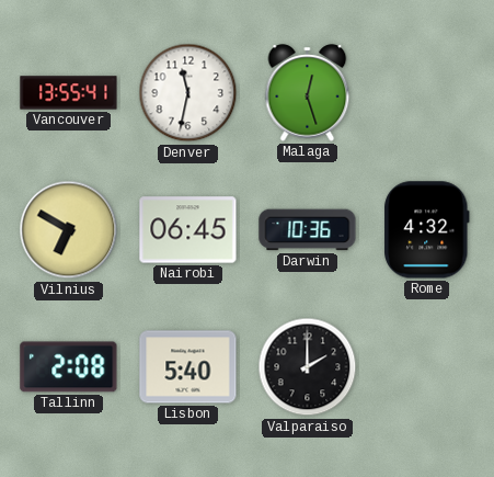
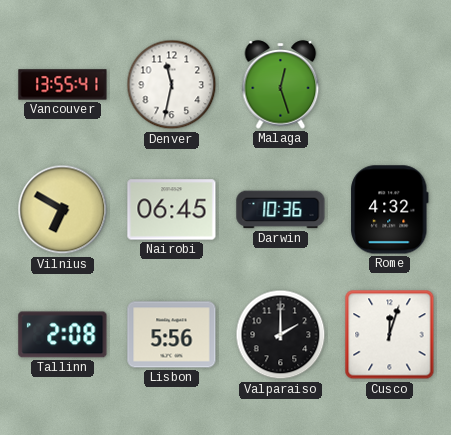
Lisbon: 5:40 -> 5:56
Cusco: none -> 12:03
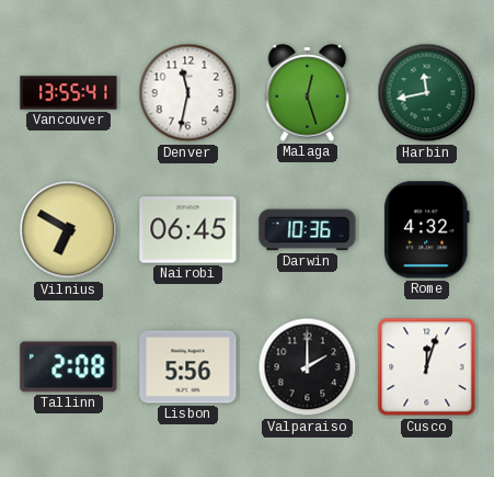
Harbin: none -> 11:43
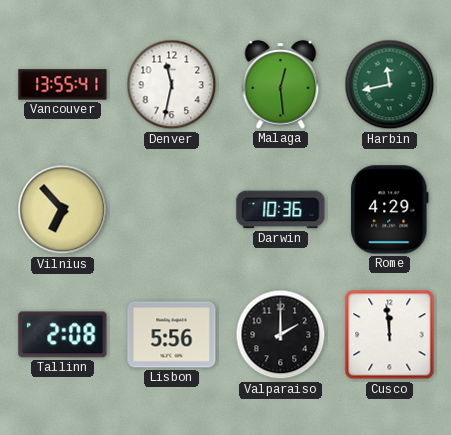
Malaga: 12:27 -> 12:29
Vilnius: 6:50 -> 6:53
Nairobi: 06:45 -> none
Rome: 4:32 -> 4:29
Cusco: 12:03 -> 11:59
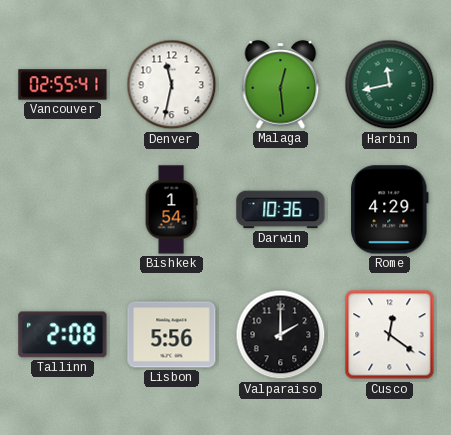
Vancouver: 13:55 -> 02:55
Vilnius: 6:53 -> none
Bishkek: none -> 1:54
Cusco: 11:59 -> 12:21
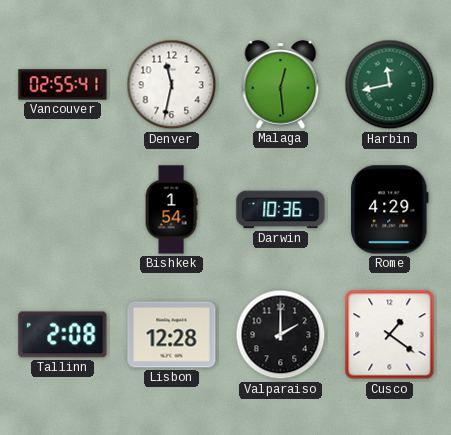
Lisbon: 5:56 -> 12:28
Cusco: 12:21 -> 1:21
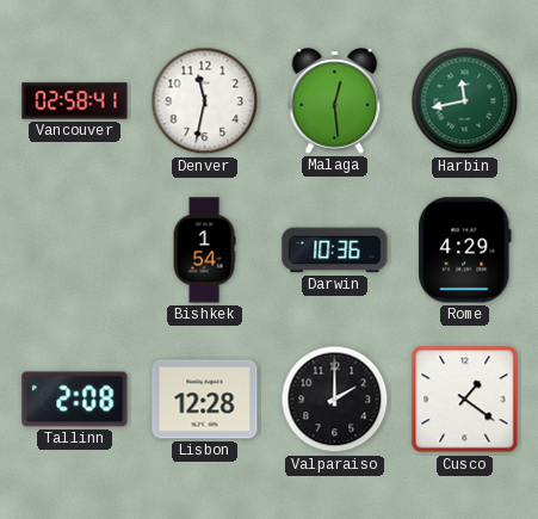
Vancouver: 02:55 -> 02:58
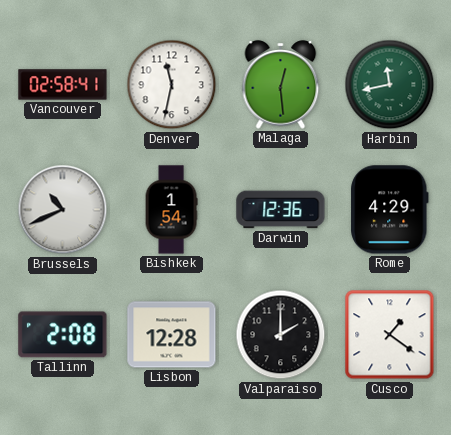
Brussels: none -> 10:41
Darwin: 10:36 -> 12:36
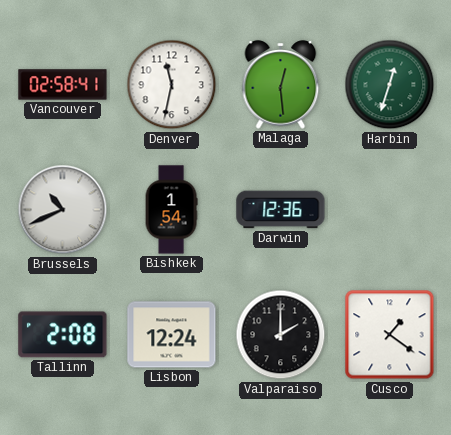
Harbin: 11:43 -> 12:33
Rome: 4:29 -> none
Lisbon: 12:28 -> 12:24
